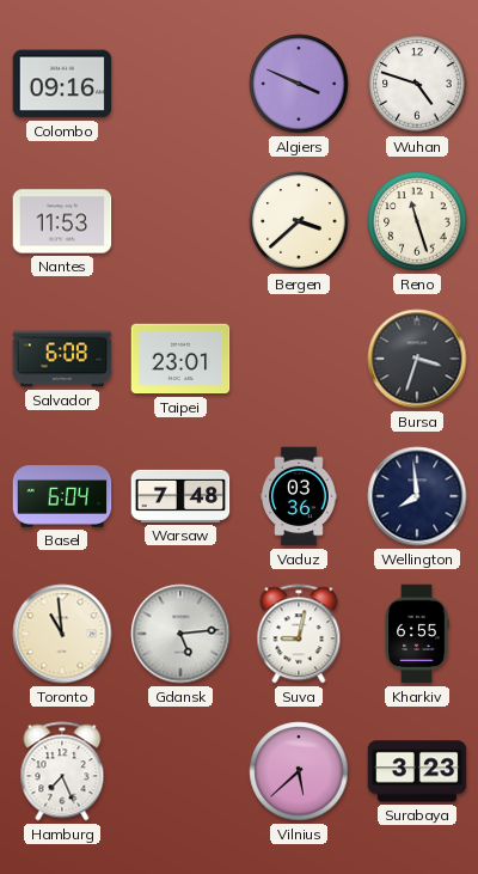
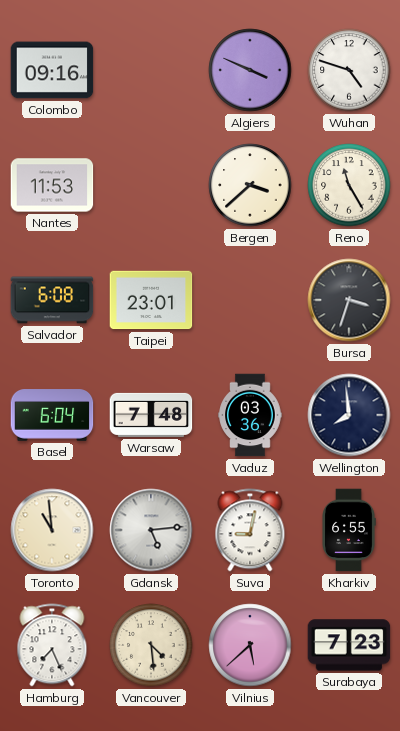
Reno: 11:27 -> 11:25
Vancouver: none -> 4:29
Surabaya: 3:23 -> 7:23
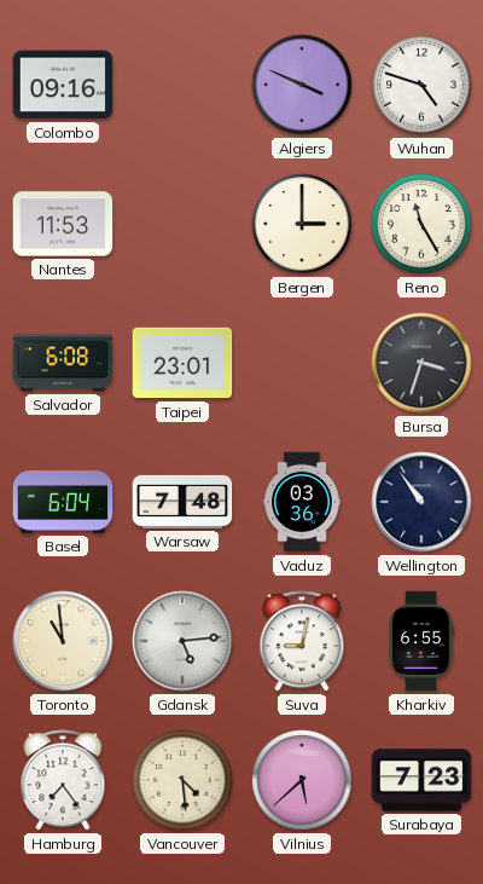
Bergen: 3:38 -> 3:00
Wellington: 7:59 -> 10:54
Hamburg: 7:26 -> 7:24
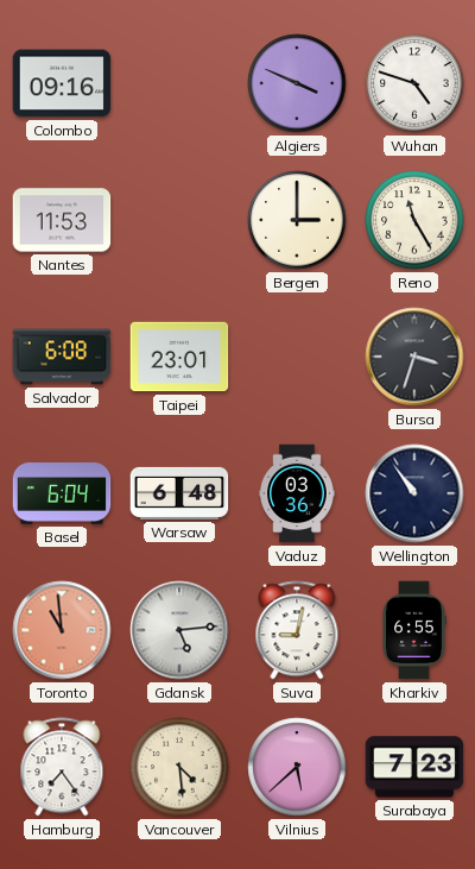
Warsaw: 7:48 -> 6:48
Toronto dial: cream -> salmon
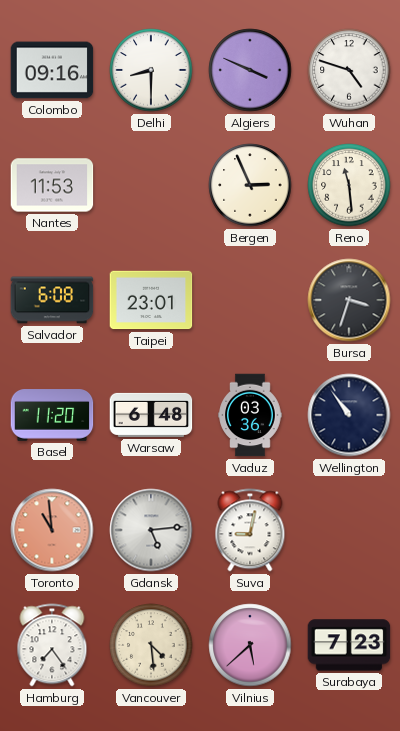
Delhi: none -> 8:30
Bergen: 3:00 -> 2:56
Reno: 11:25 -> 11:29
Basel: 6:04 -> 11:20
Kharkiv: 6:55 -> none
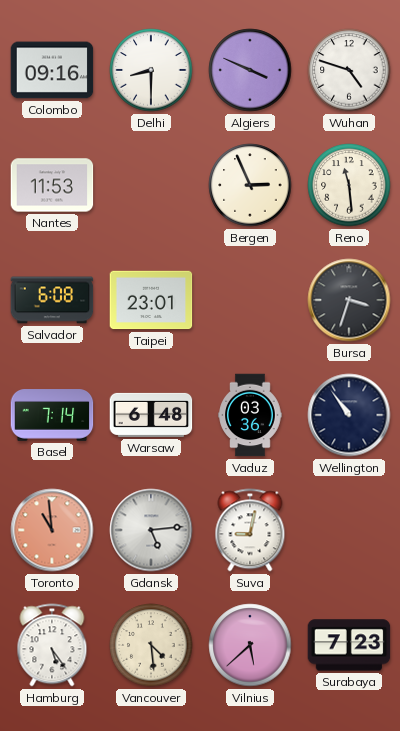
Basel: 11:20 -> 7:14
Hamburg: 7:24 -> 5:24
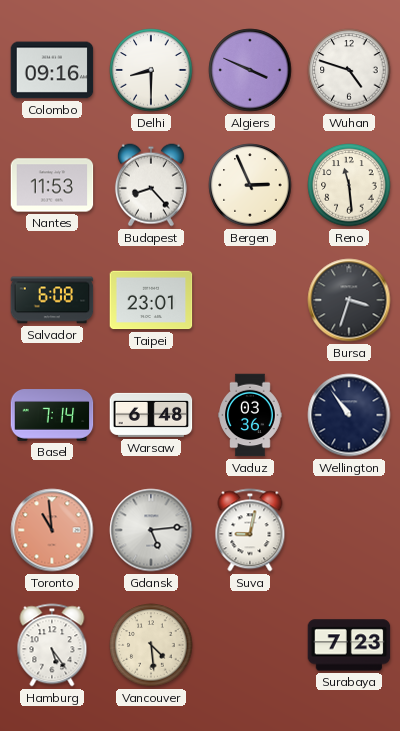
Budapest: none -> 8:23
Vilnius: 5:38 -> none
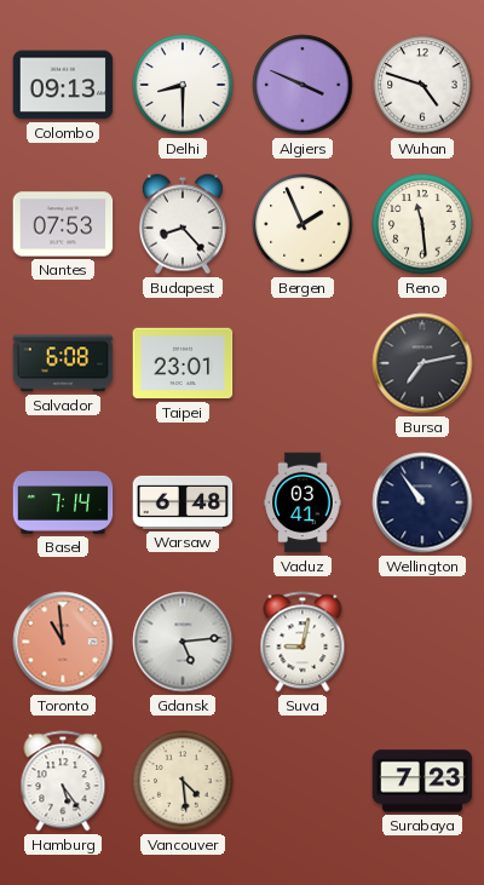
Colombo: 09:16 -> 09:13
Nantes: 11:53 -> 07:53
Bergen: 2:56 -> 1:56
Bursa: 3:33 -> 7:13
Vaduz: 03:36 -> 03:41
